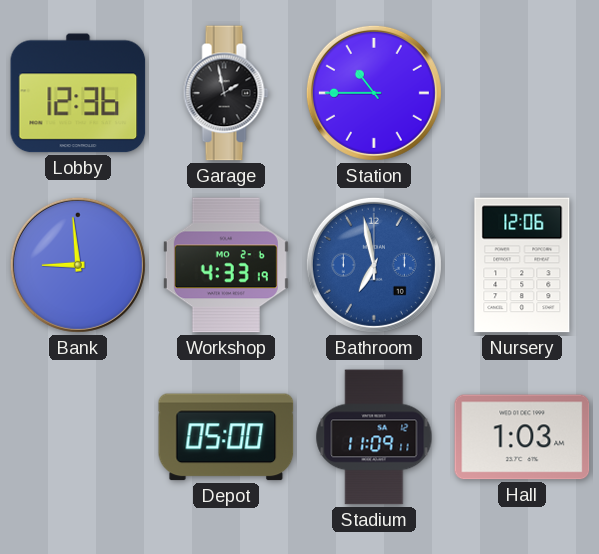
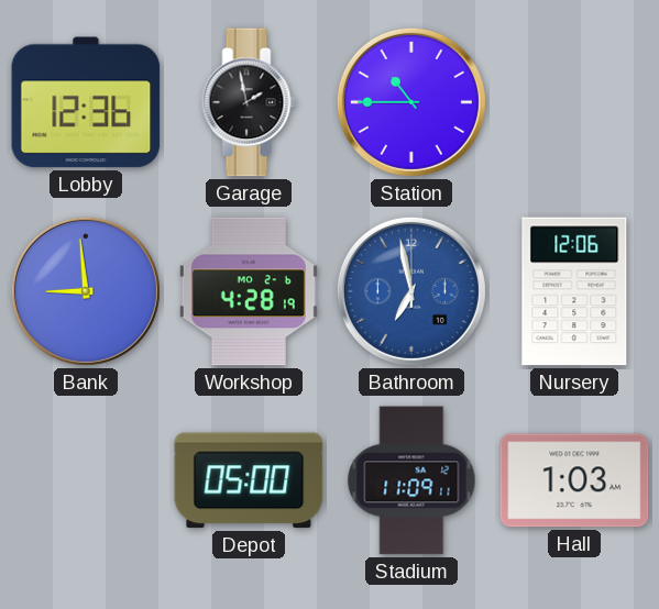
Workshop: 4:33 -> 4:28
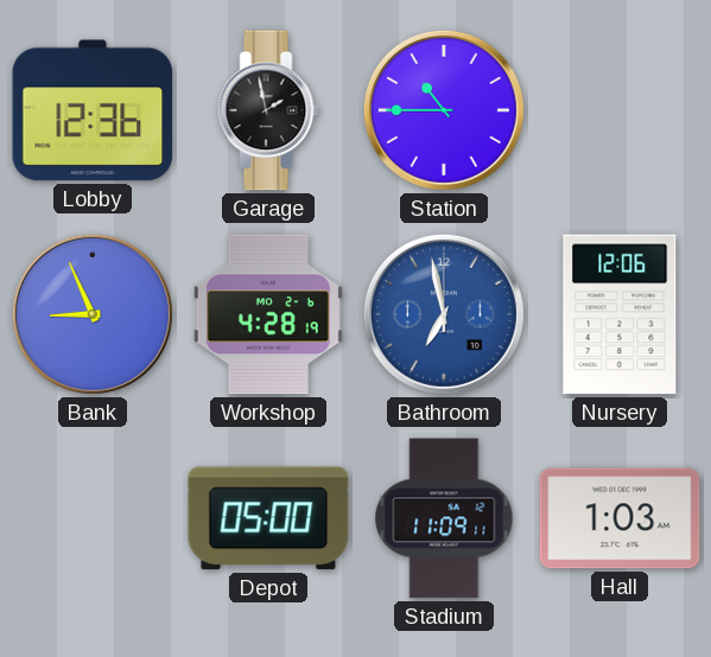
Bank: 8:59 -> 8:56
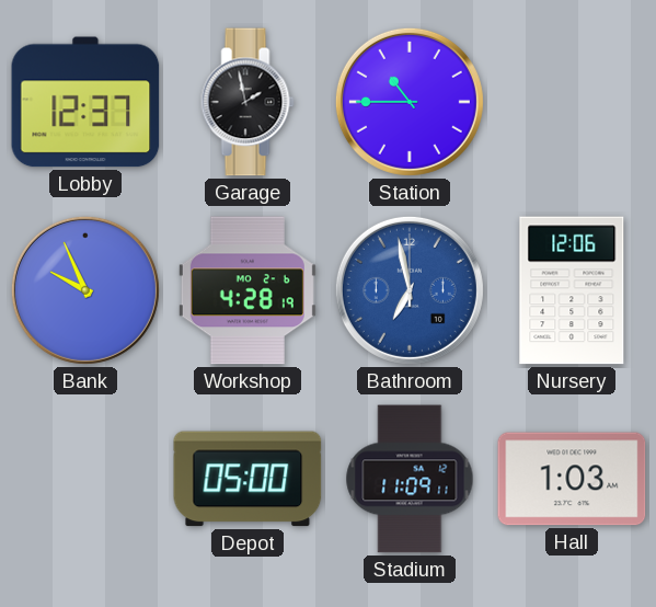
Lobby: 12:36 -> 12:37
Bank: 8:56 -> 9:56
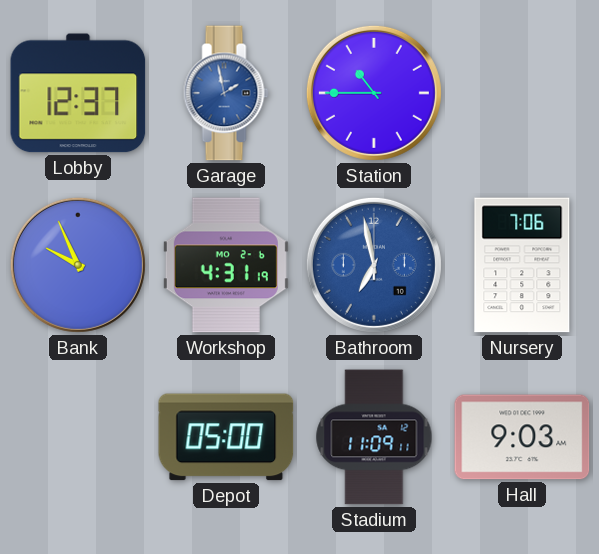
Garage dial: black -> blue
Workshop: 4:28 -> 4:31
Nursery: 12:06 -> 7:06
Hall: 1:03 -> 9:03
